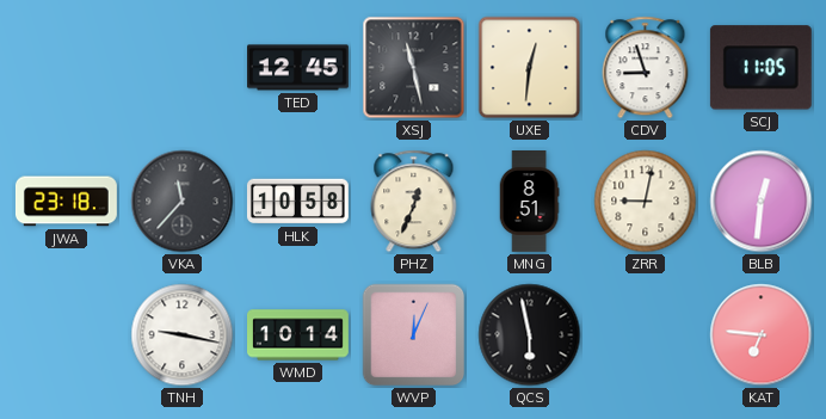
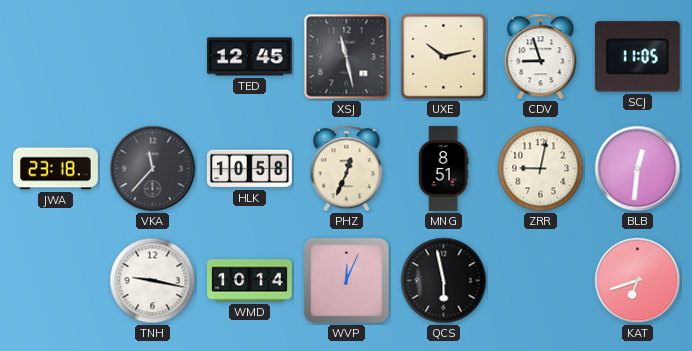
UXE: 12:31 -> 10:13
KAT: 6:46 -> 6:42
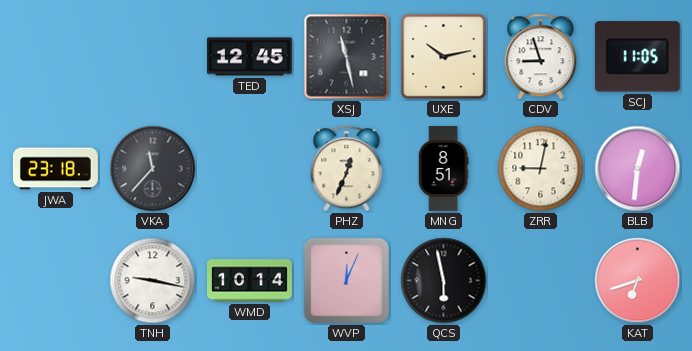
HLK: 10:58 -> none
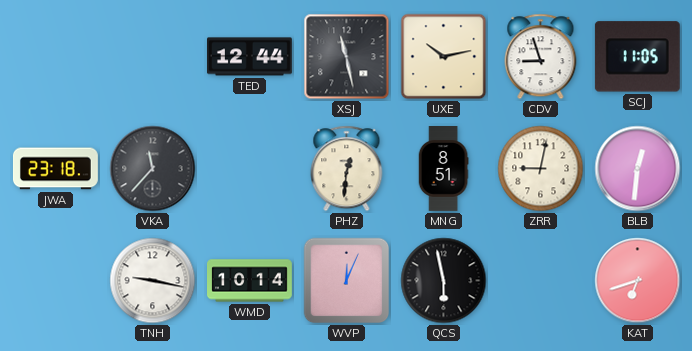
TED: 12:45 -> 12:44
PHZ: 12:34 -> 12:31
